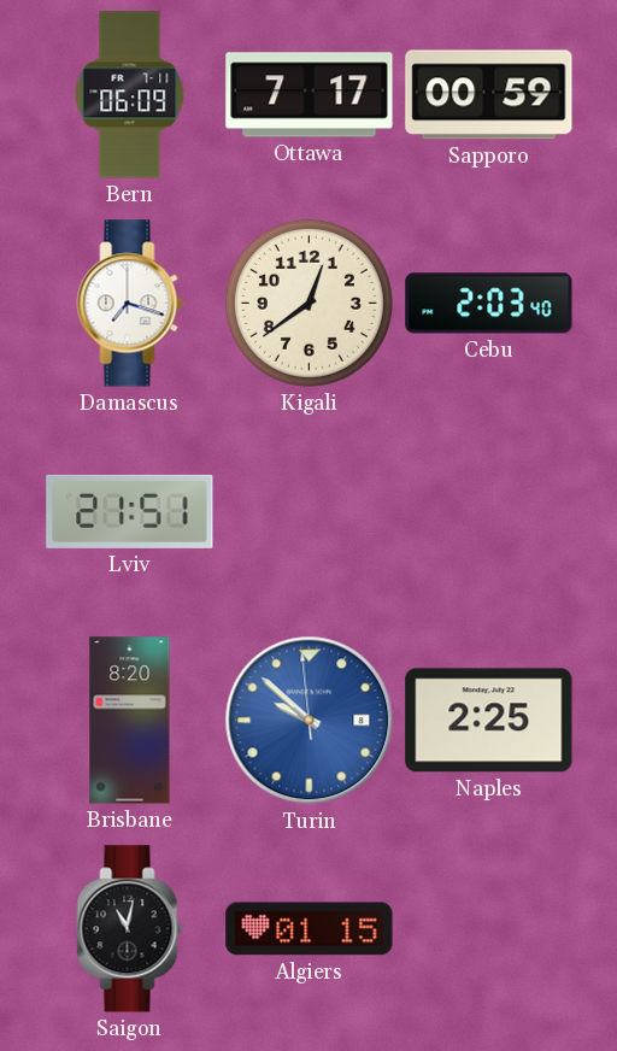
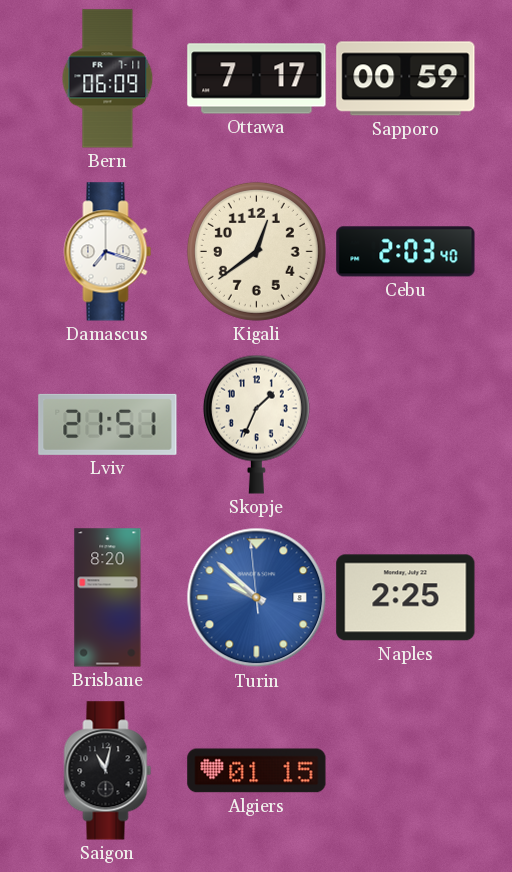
Skopje: none -> 1:34
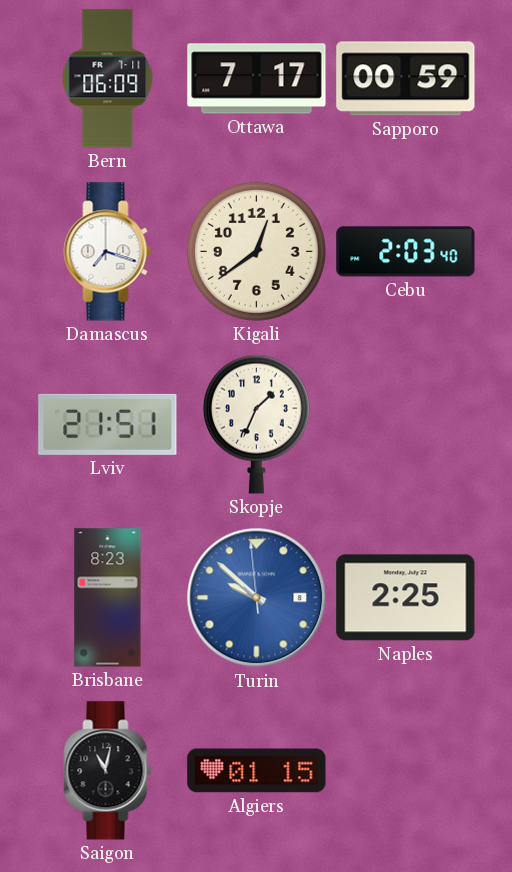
Brisbane: 8:20 -> 8:23
